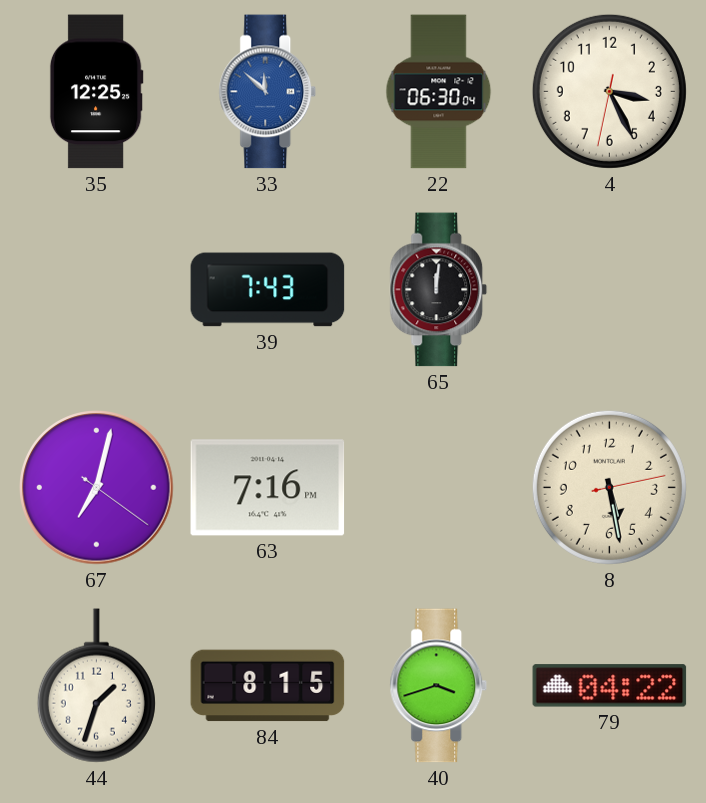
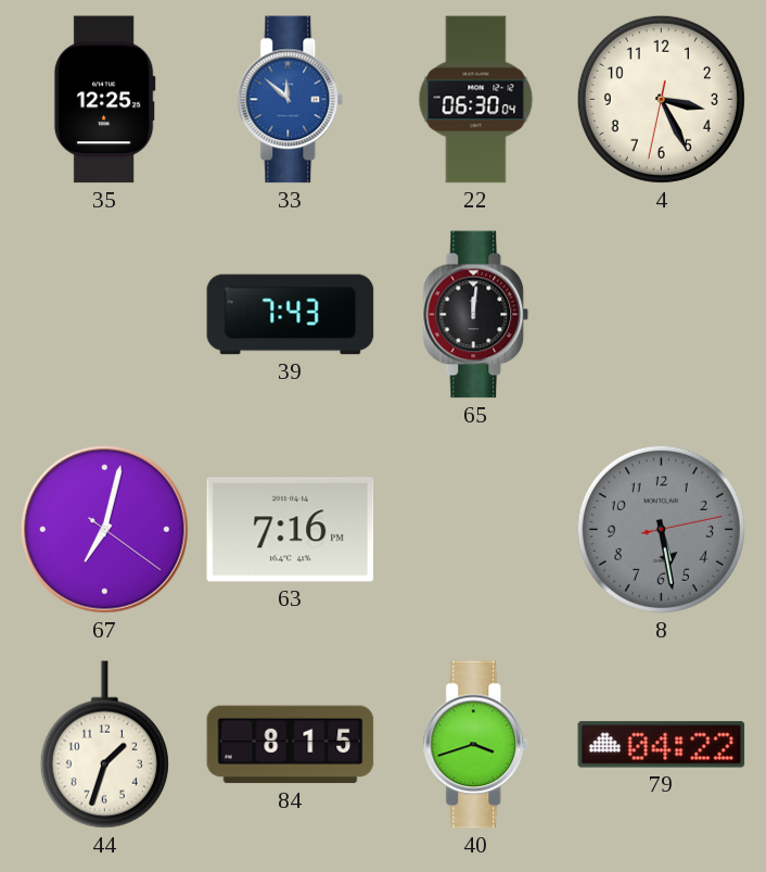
8 dial: cream -> grey
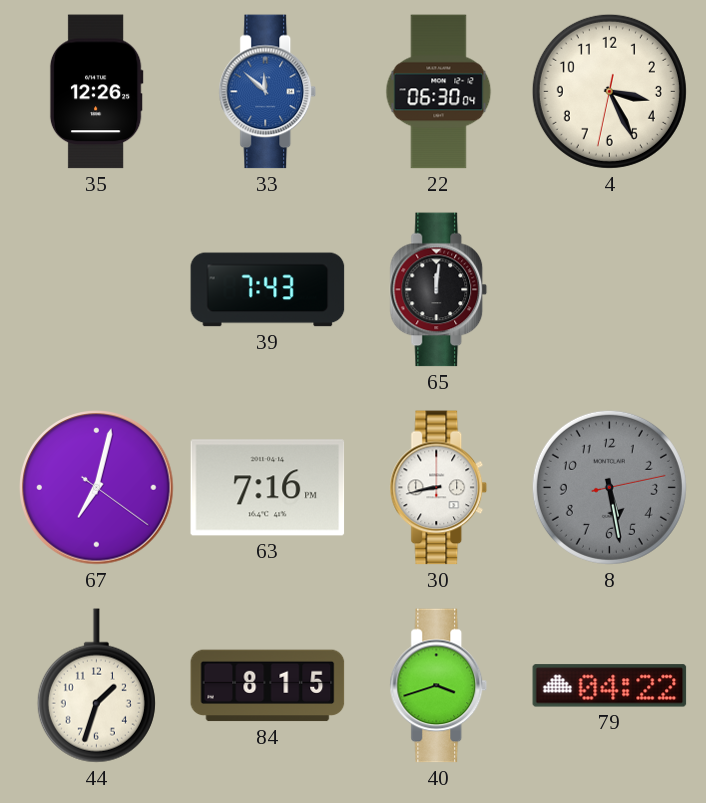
35: 12:25 -> 12:26
30: none -> 8:43
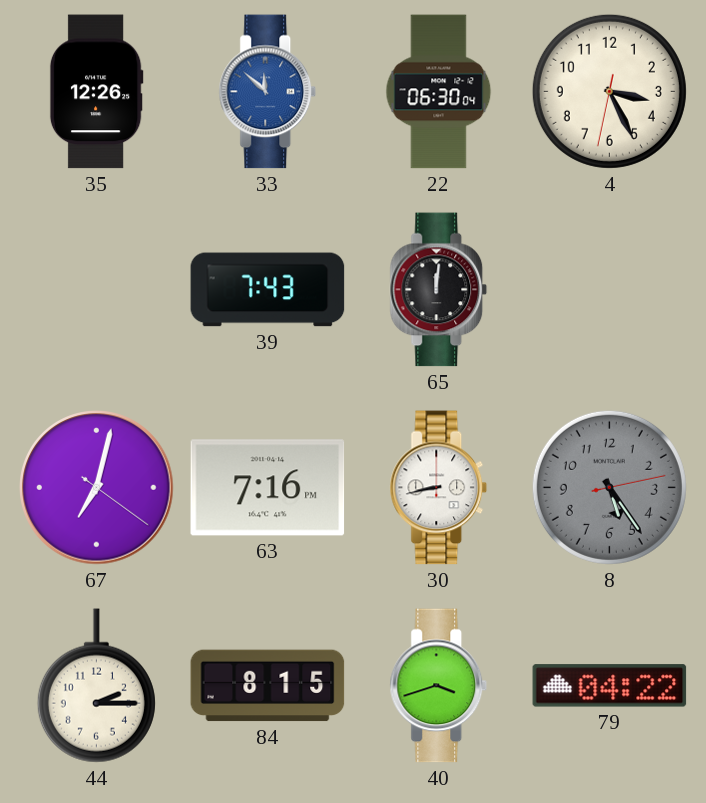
8: 5:28 -> 5:24
44: 1:33 -> 2:15
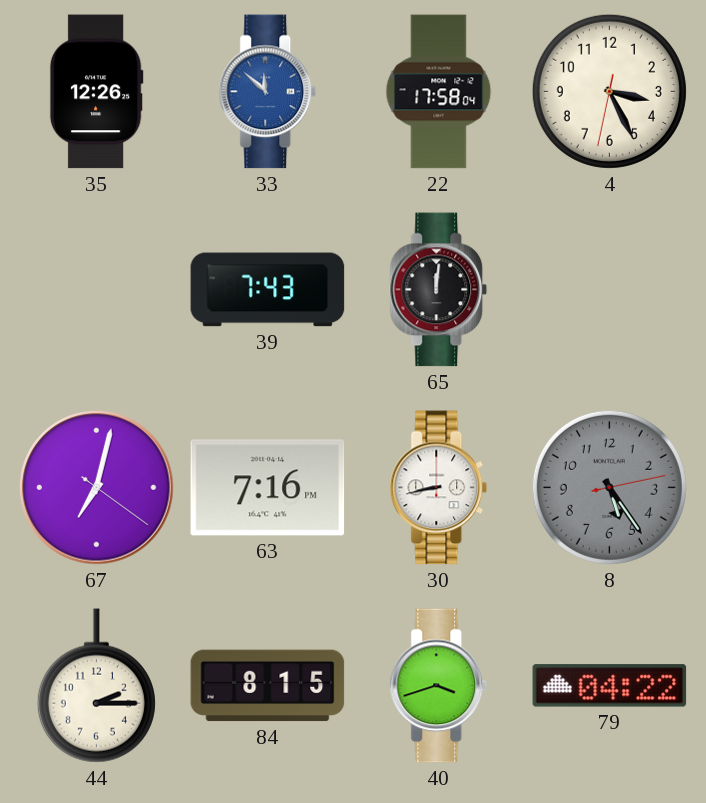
22: 06:30 -> 17:58
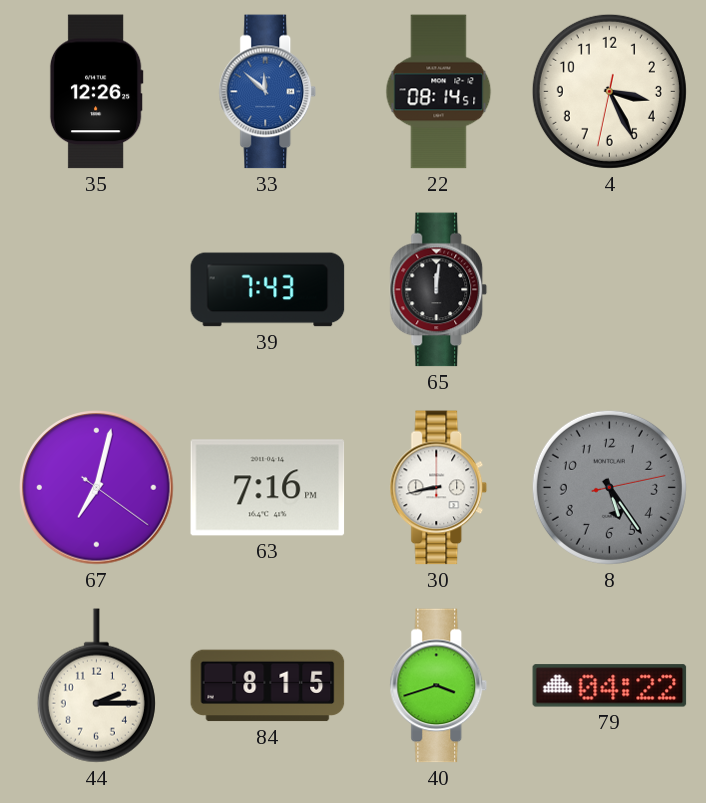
22: 17:58 -> 08:14
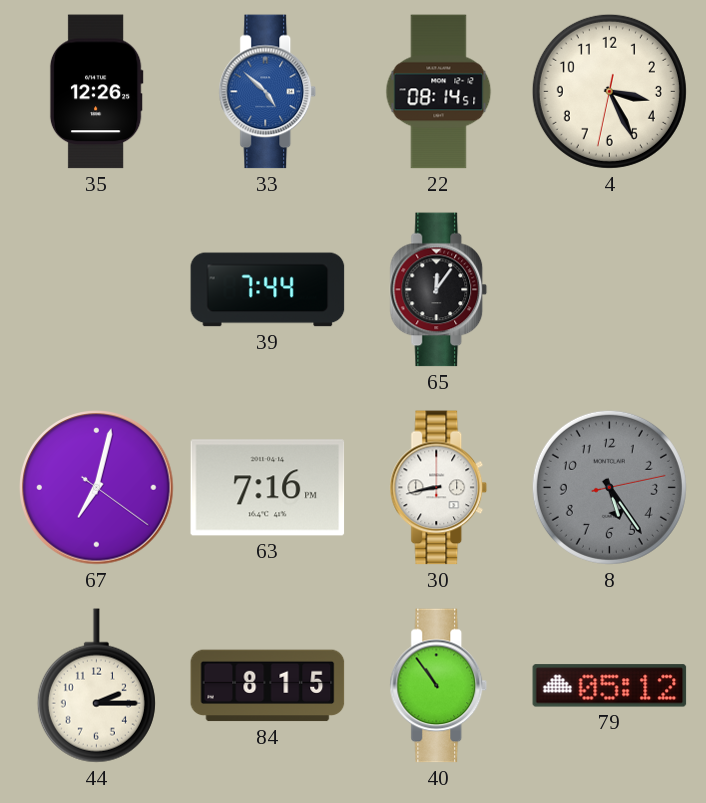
33: 11:52 -> 4:52
39: 7:43 -> 7:44
65: 12:01 -> 12:06
40: 3:42 -> 10:54
79: 04:22 -> 05:12
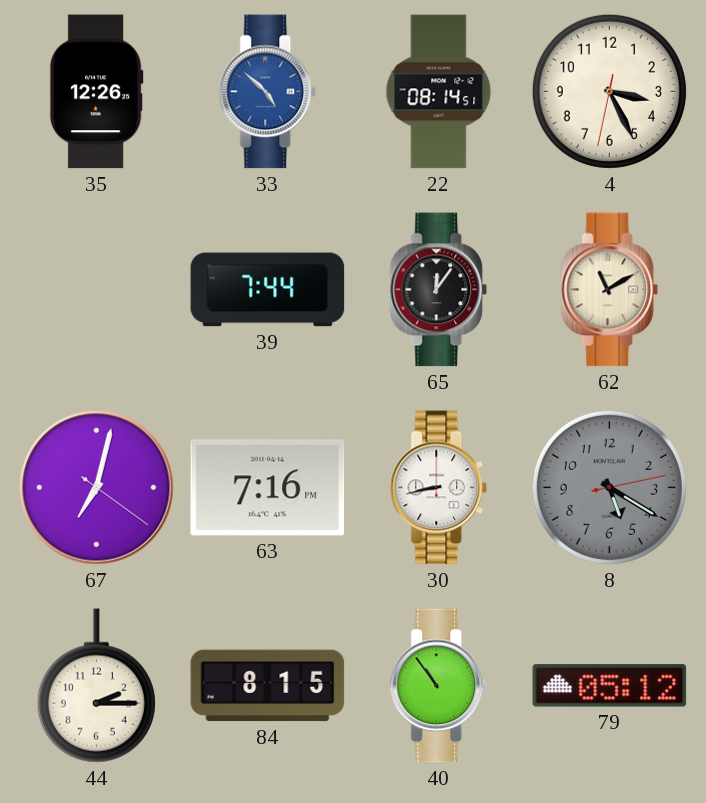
62: none -> 11:10
8: 5:24 -> 5:20
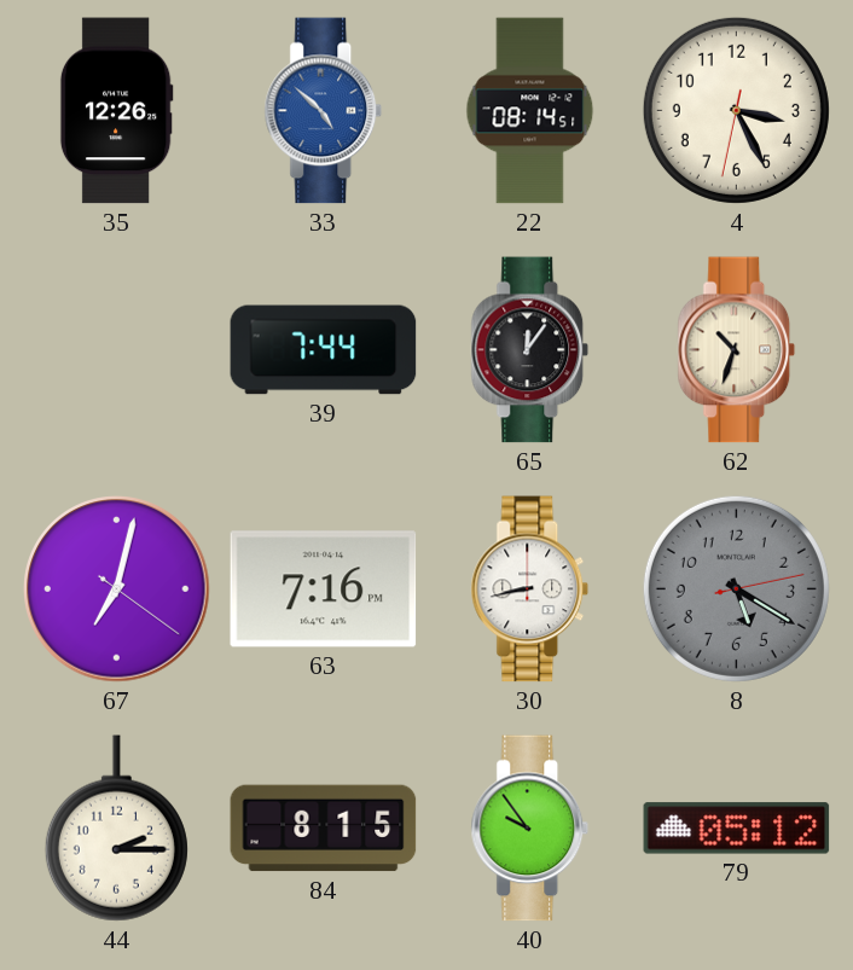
62: 11:10 -> 10:33
40: 10:54 -> 9:54
